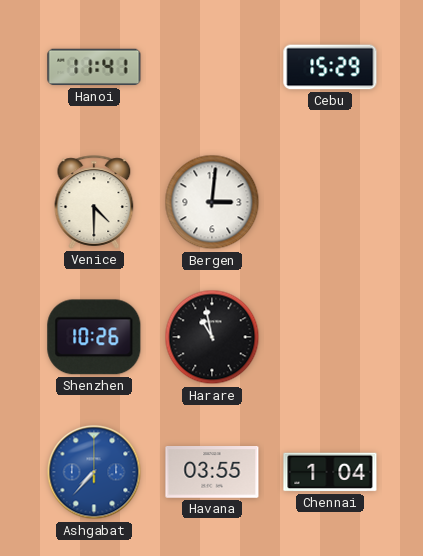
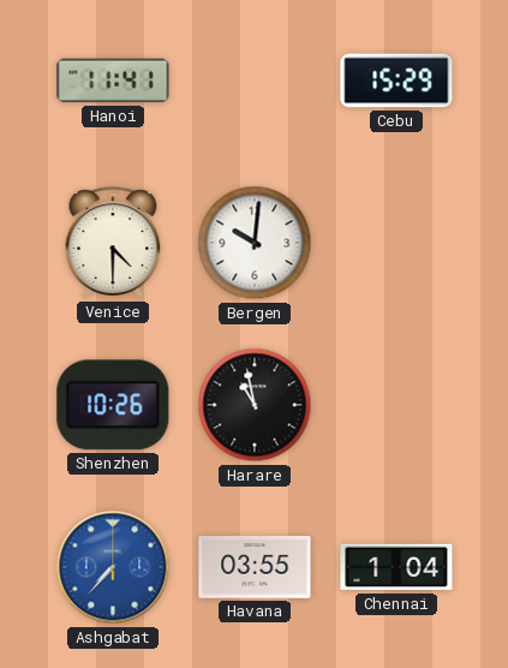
Bergen: 3:01 -> 10:01
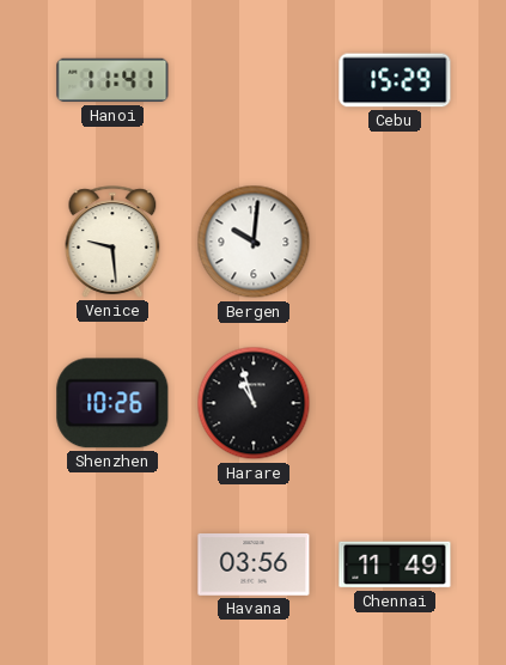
Venice: 4:30 -> 9:29
Harare: 10:58 -> 10:57
Ashgabat: 7:37 -> none
Havana: 03:55 -> 03:56
Chennai: 1:04 -> 11:49
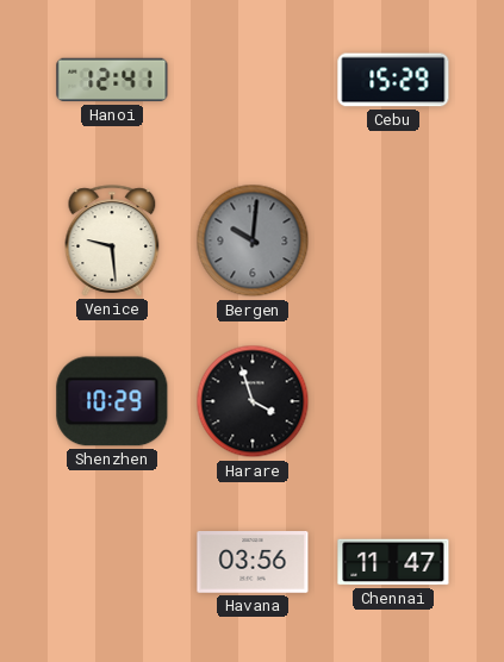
Hanoi: 11:41 -> 12:41
Bergen dial: white -> grey
Shenzhen: 10:26 -> 10:29
Harare: 10:57 -> 3:57
Chennai: 11:49 -> 11:47
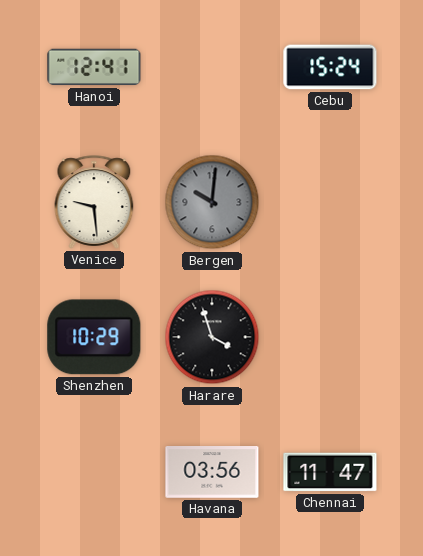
Cebu: 15:29 -> 15:24
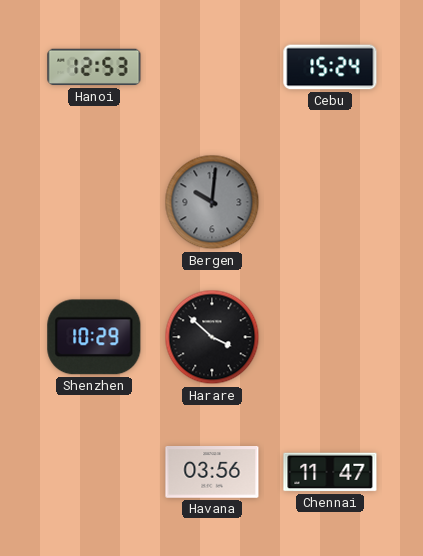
Hanoi: 12:41 -> 12:53
Venice: 9:29 -> none
Harare: 3:57 -> 3:52
